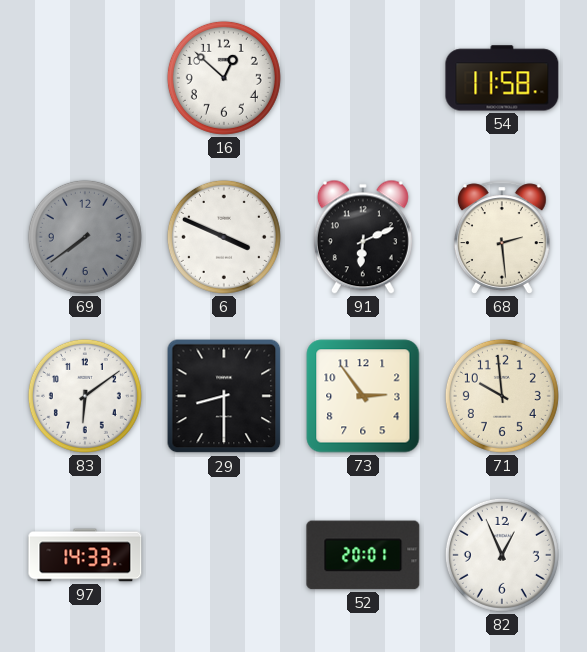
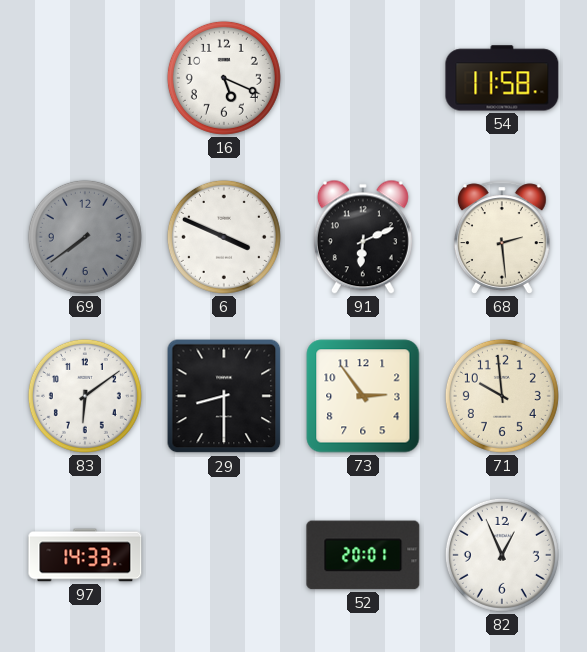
16: 12:52 -> 5:19
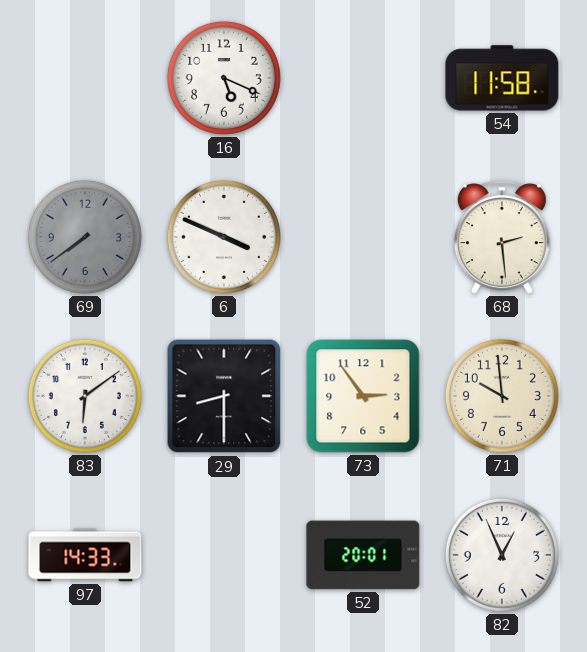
91: 6:11 -> none
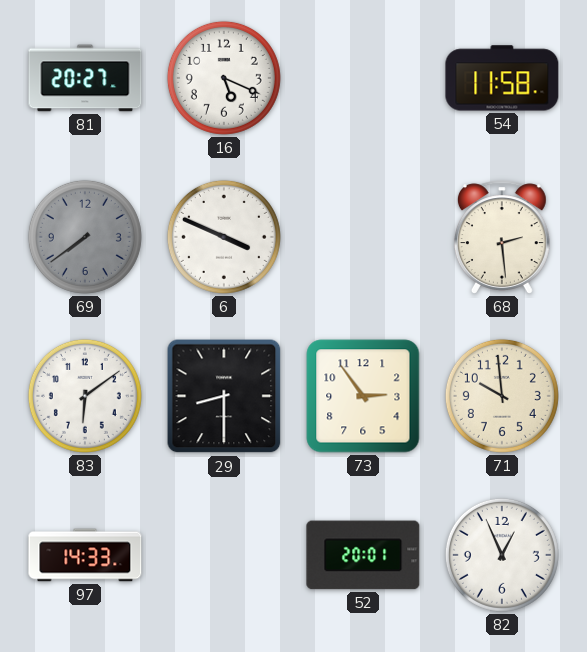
81: none -> 20:27
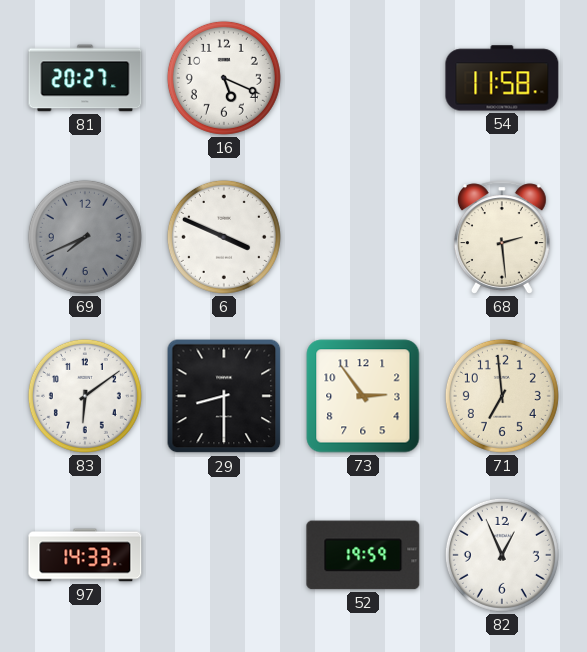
69: 7:39 -> 7:41
71: 9:59 -> 6:59
52: 20:01 -> 19:59
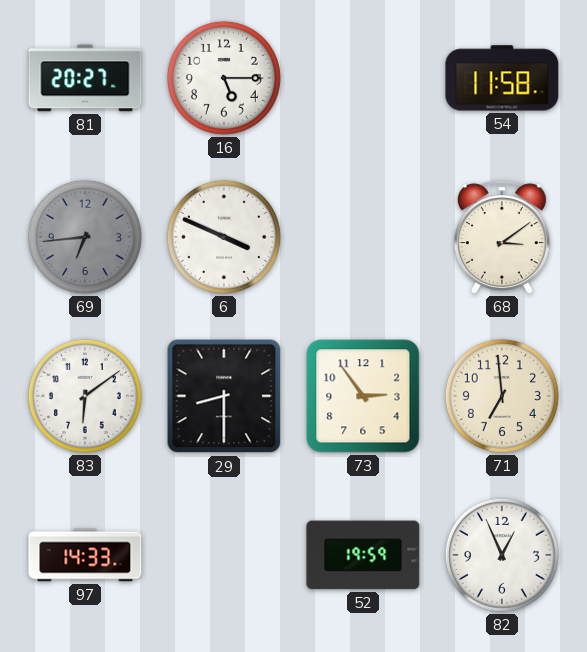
16: 5:19 -> 5:15
69: 7:41 -> 6:44
68: 2:29 -> 3:09
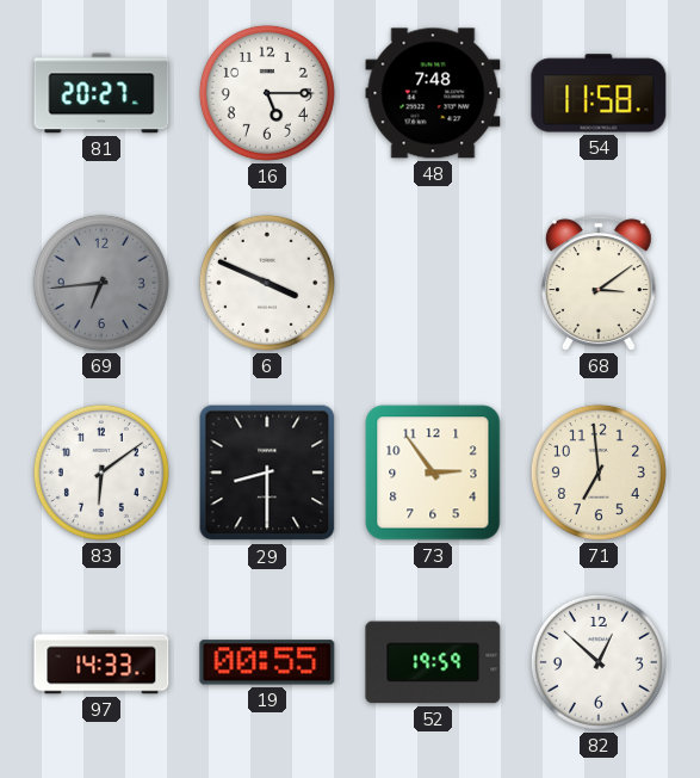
48: none -> 7:48
19: none -> 00:55
82: 12:56 -> 12:52
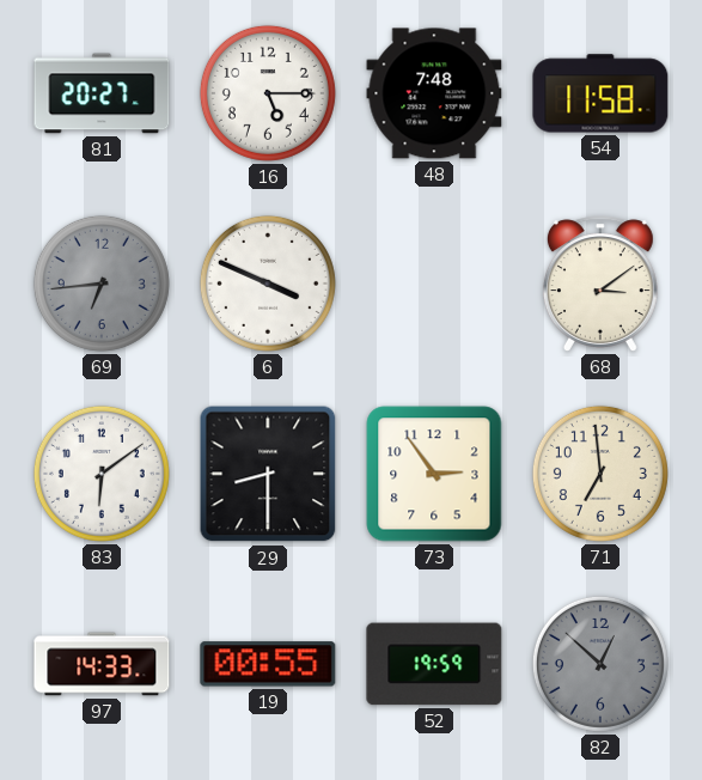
82 dial: white -> grey
